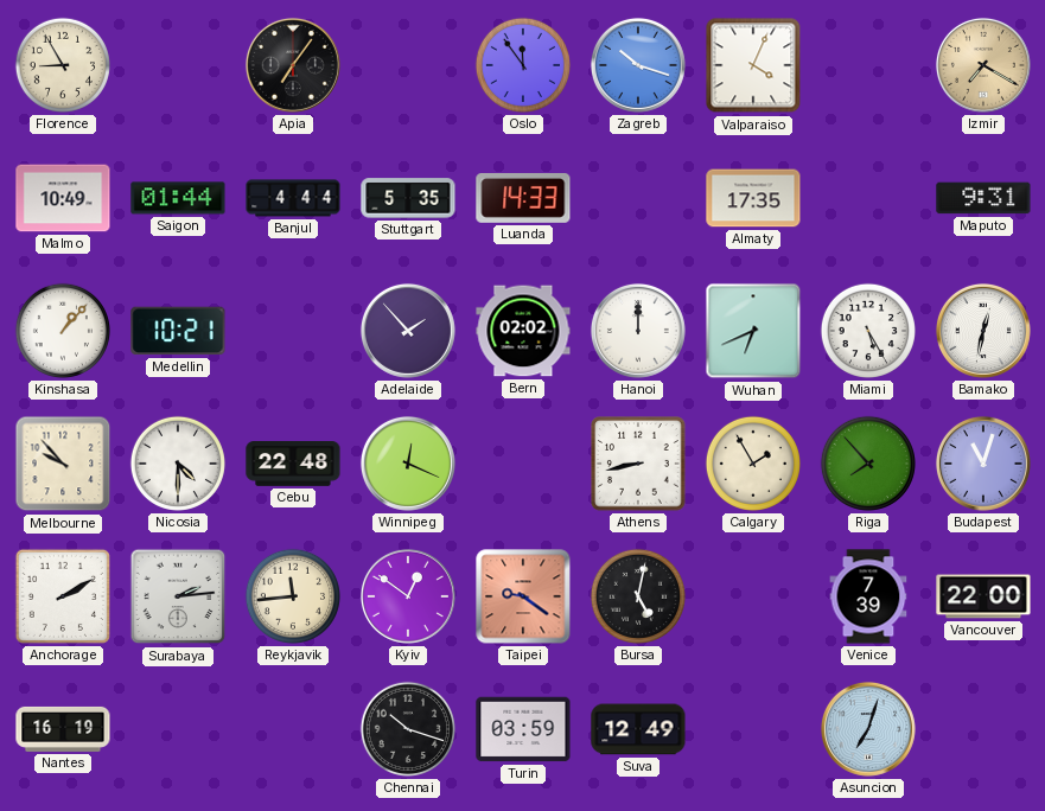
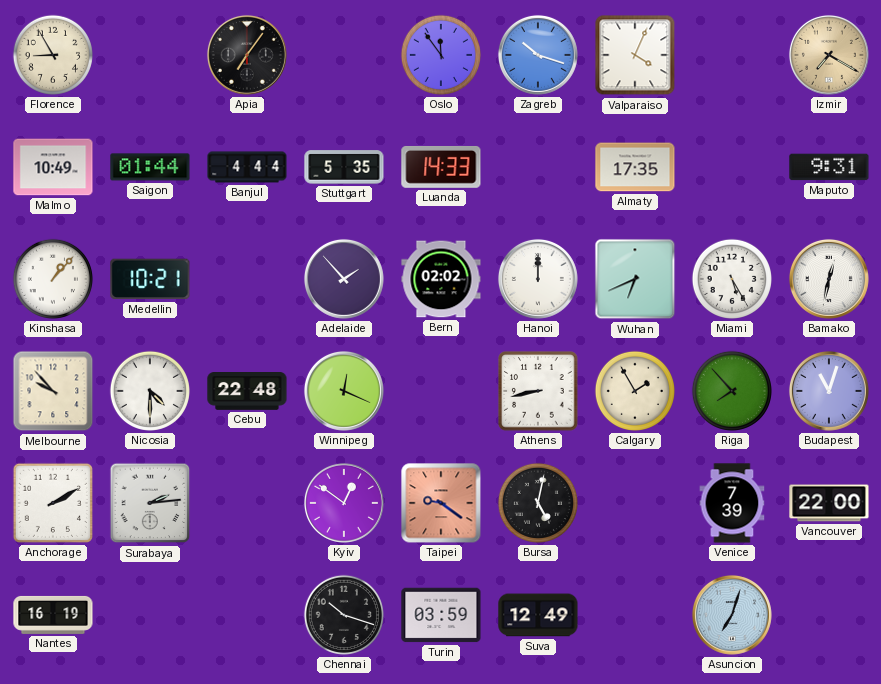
Reykjavik: 11:44 -> none
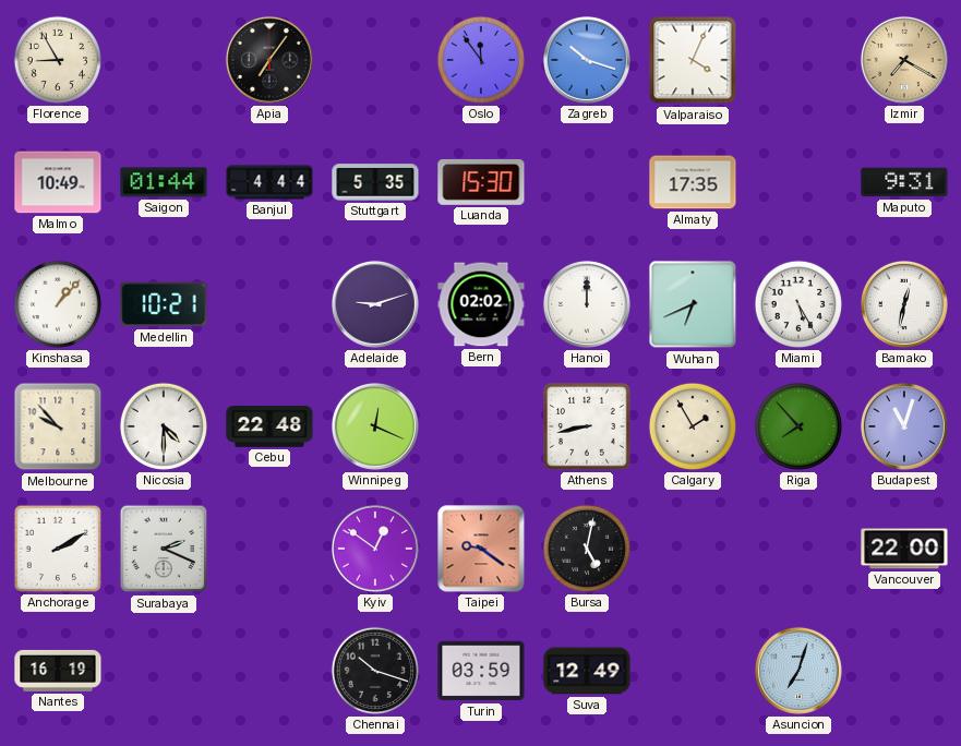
Luanda: 14:33 -> 15:30
Adelaide: 1:53 -> 9:12
Surabaya: 2:14 -> 2:19
Venice: 7:39 -> none
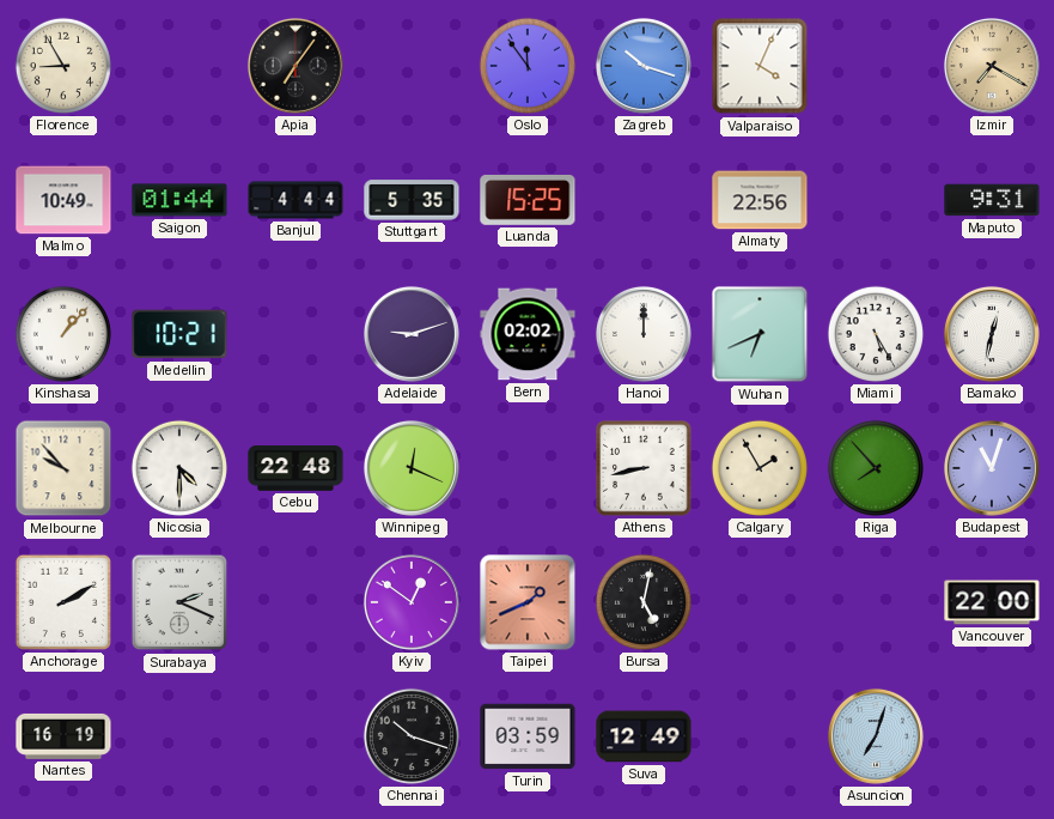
Luanda: 15:30 -> 15:25
Almaty: 17:35 -> 22:56
Taipei: 9:21 -> 1:41
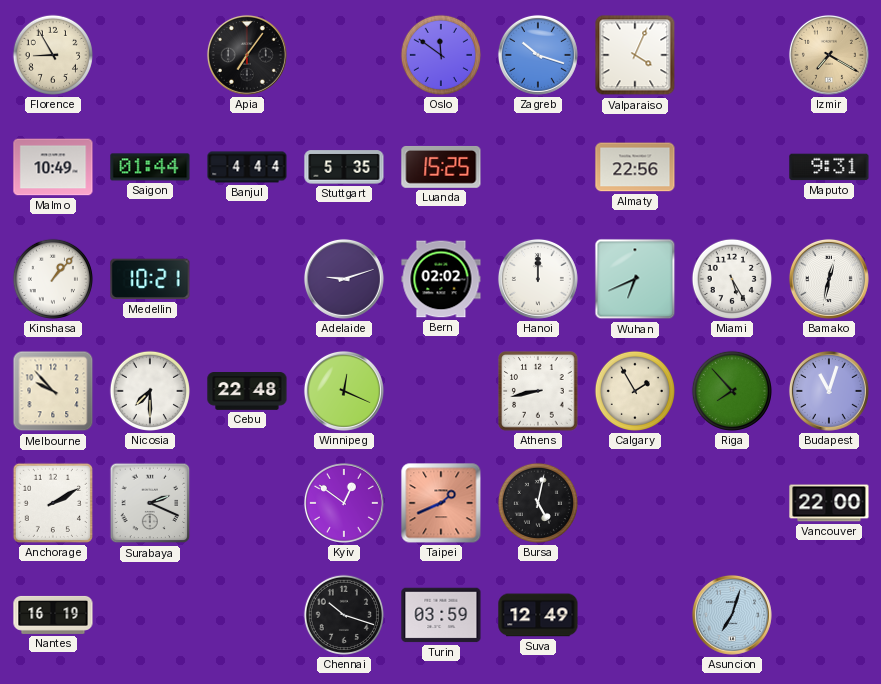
Oslo: 11:54 -> 11:51
Nicosia: 4:30 -> 7:30
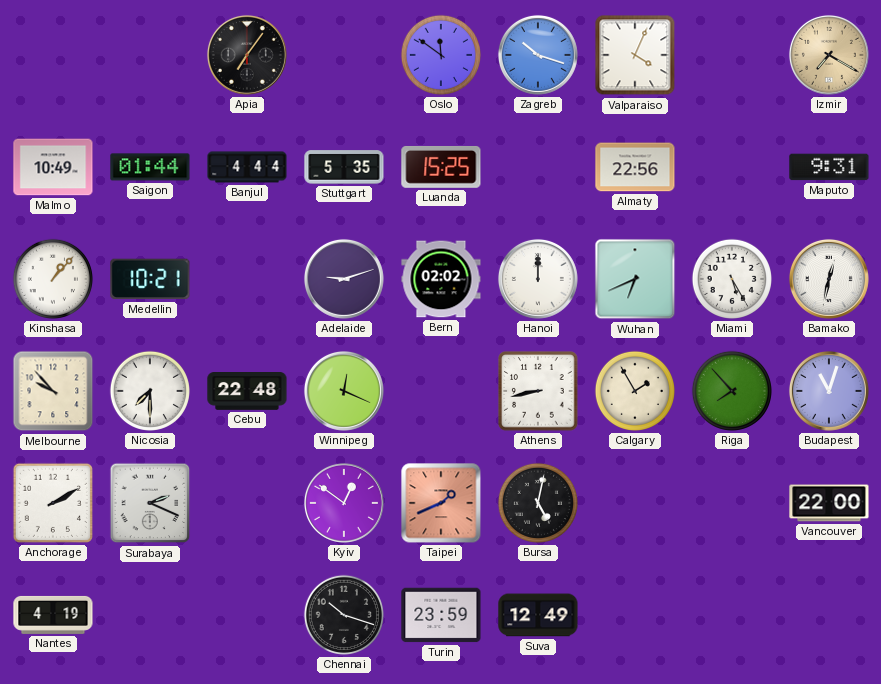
Florence: 8:55 -> none
Nantes: 16:19 -> 4:19
Turin: 03:59 -> 23:59
Asuncion: 7:03 -> none
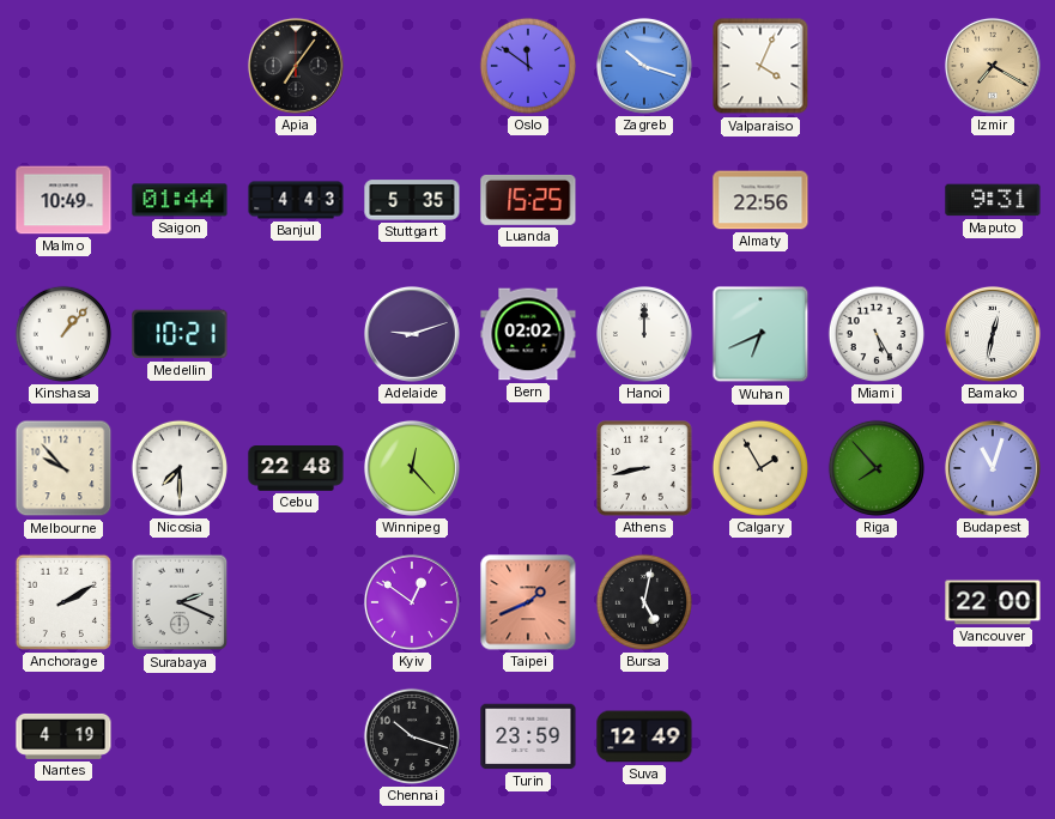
Banjul: 4:44 -> 4:43
Winnipeg: 12:19 -> 12:23
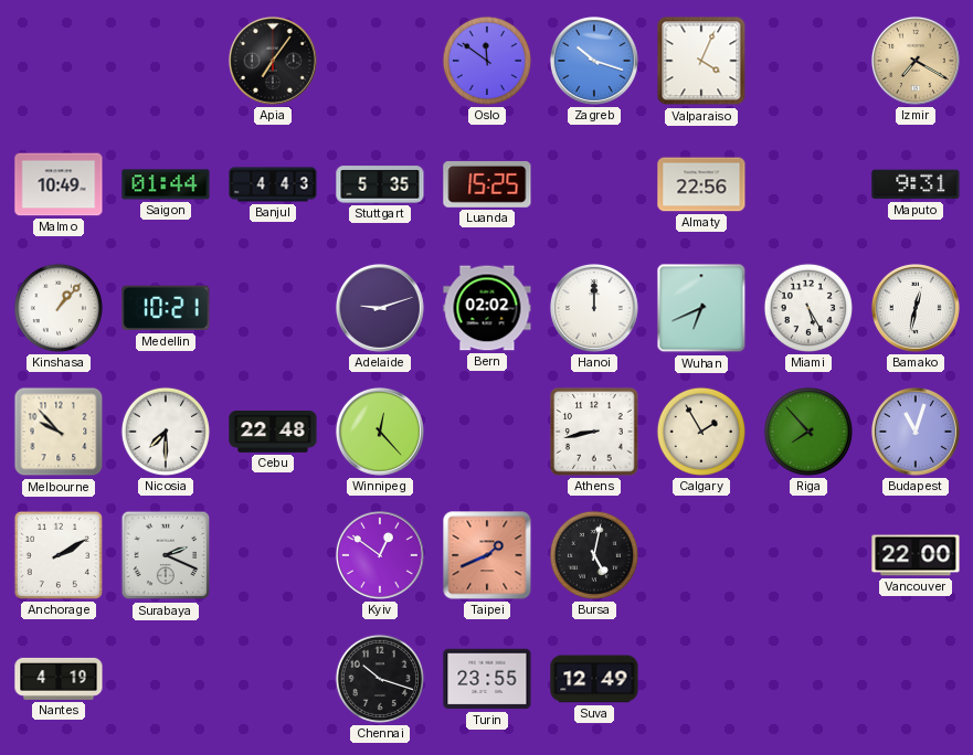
Turin: 23:59 -> 23:55
